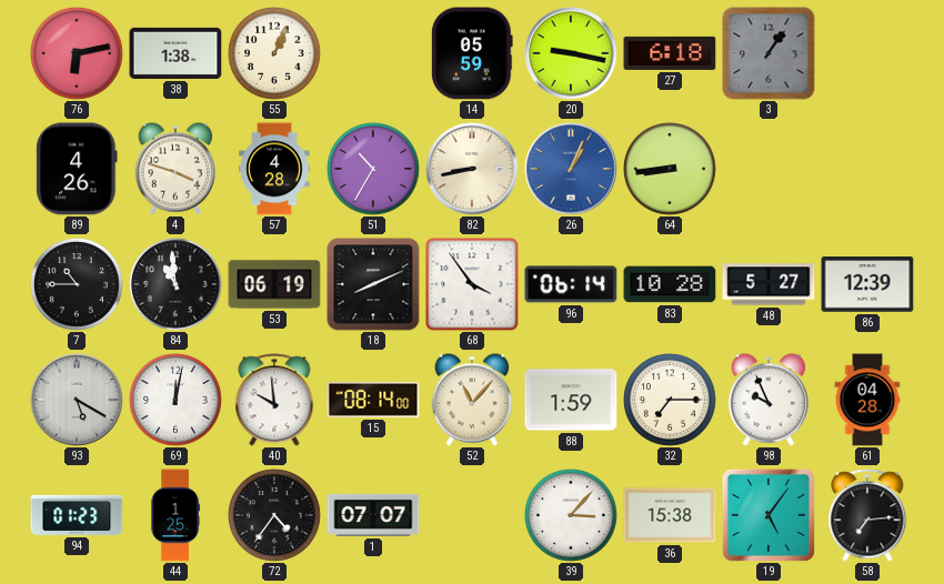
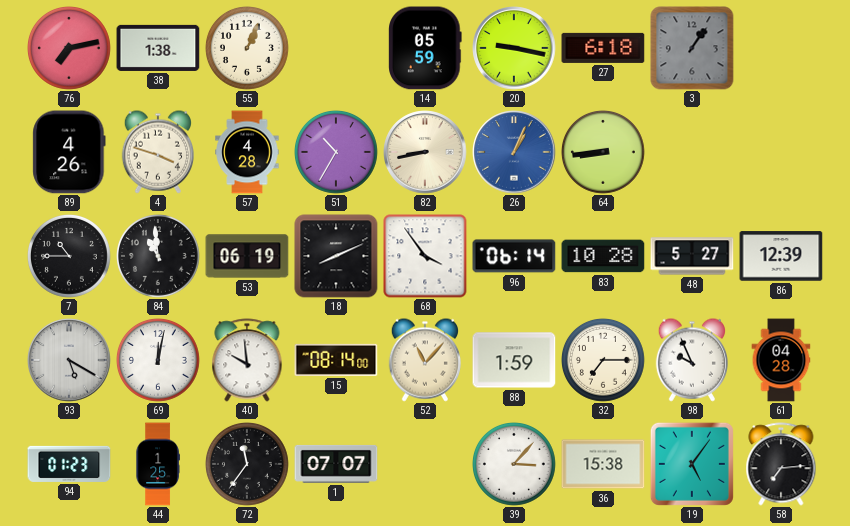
76: 6:13 -> 7:13
72: 4:36 -> 11:36
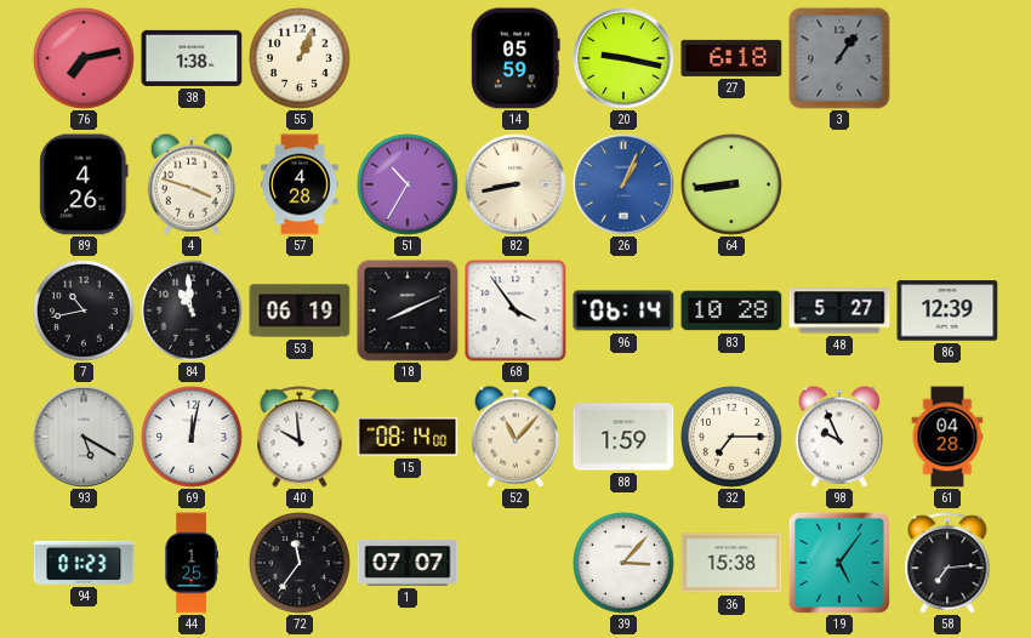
7: 10:45 -> 10:43
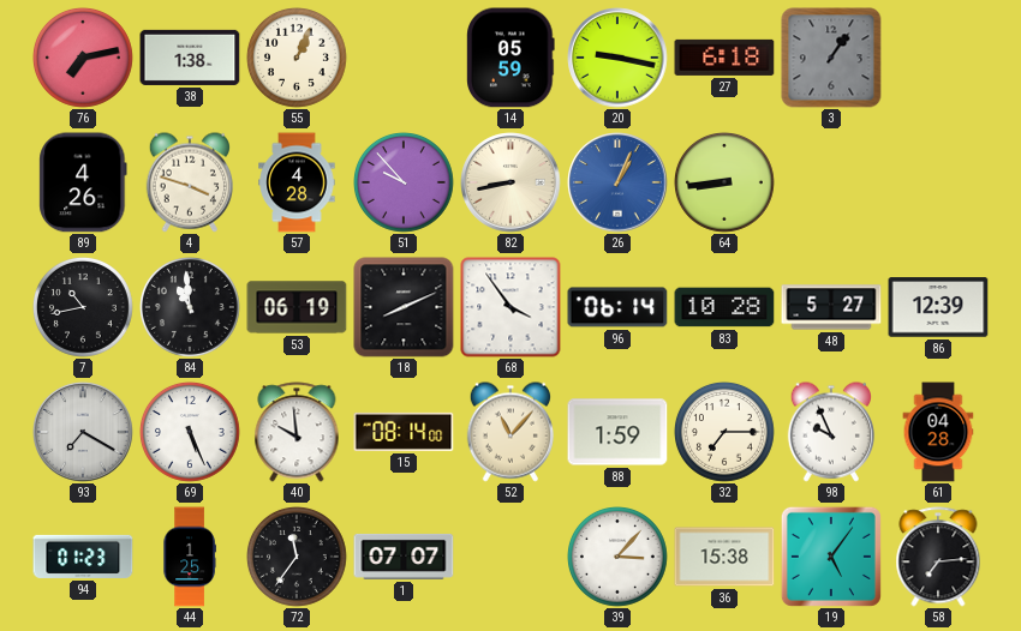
51: 10:35 -> 9:53
93: 5:20 -> 7:20
69: 12:02 -> 5:26
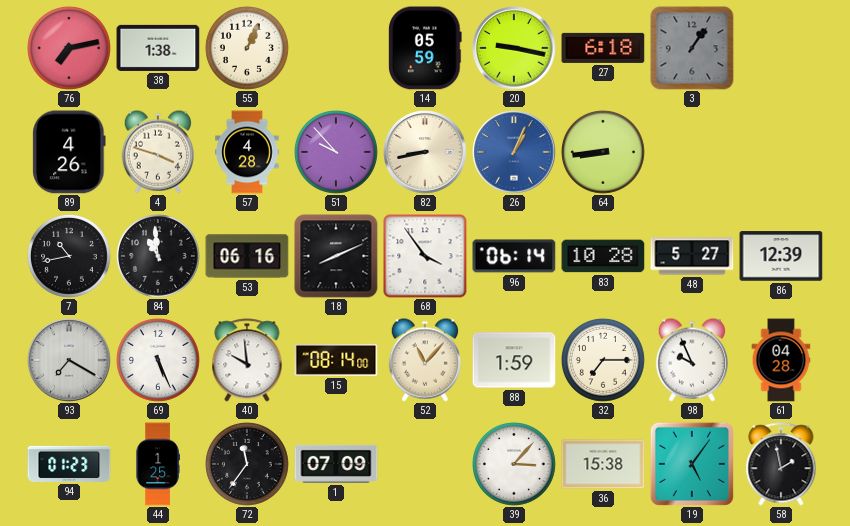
53: 06:19 -> 06:16
1: 07:07 -> 07:09
58: 7:14 -> 1:58
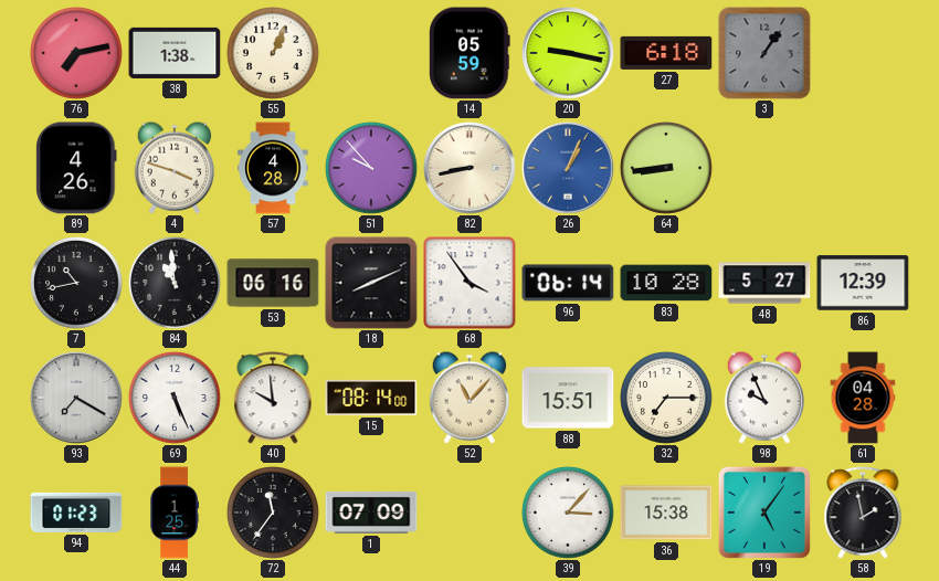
88: 1:59 -> 15:51
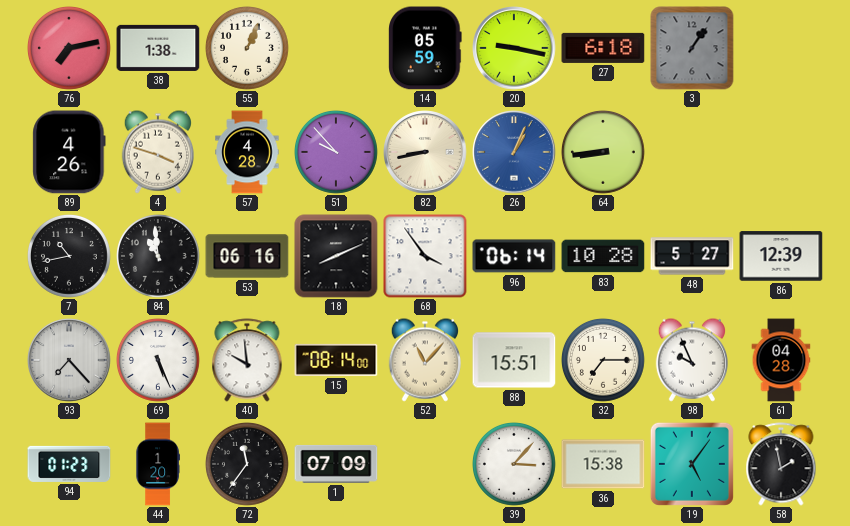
93: 7:20 -> 7:23
44: 1:25 -> 1:20
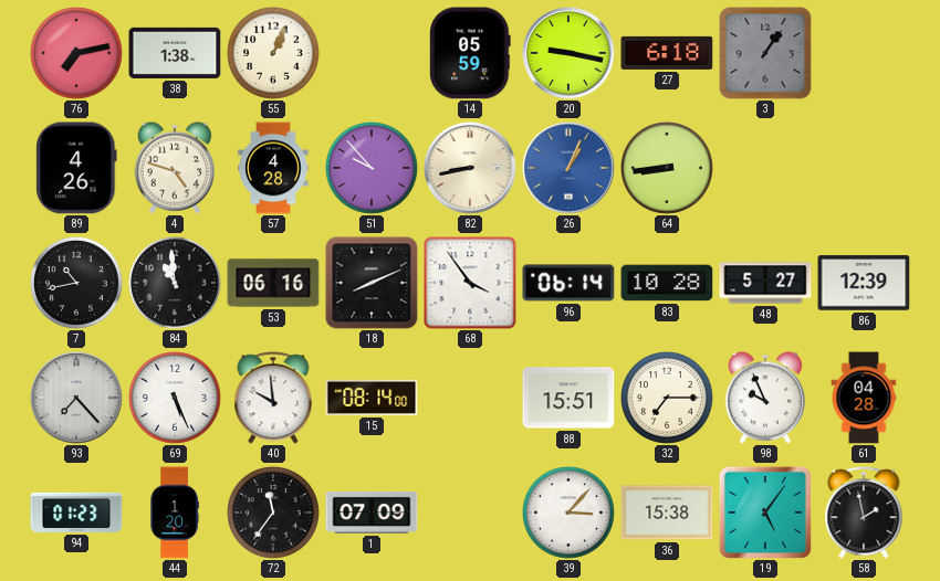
4: 3:48 -> 4:48
52: 11:07 -> none
